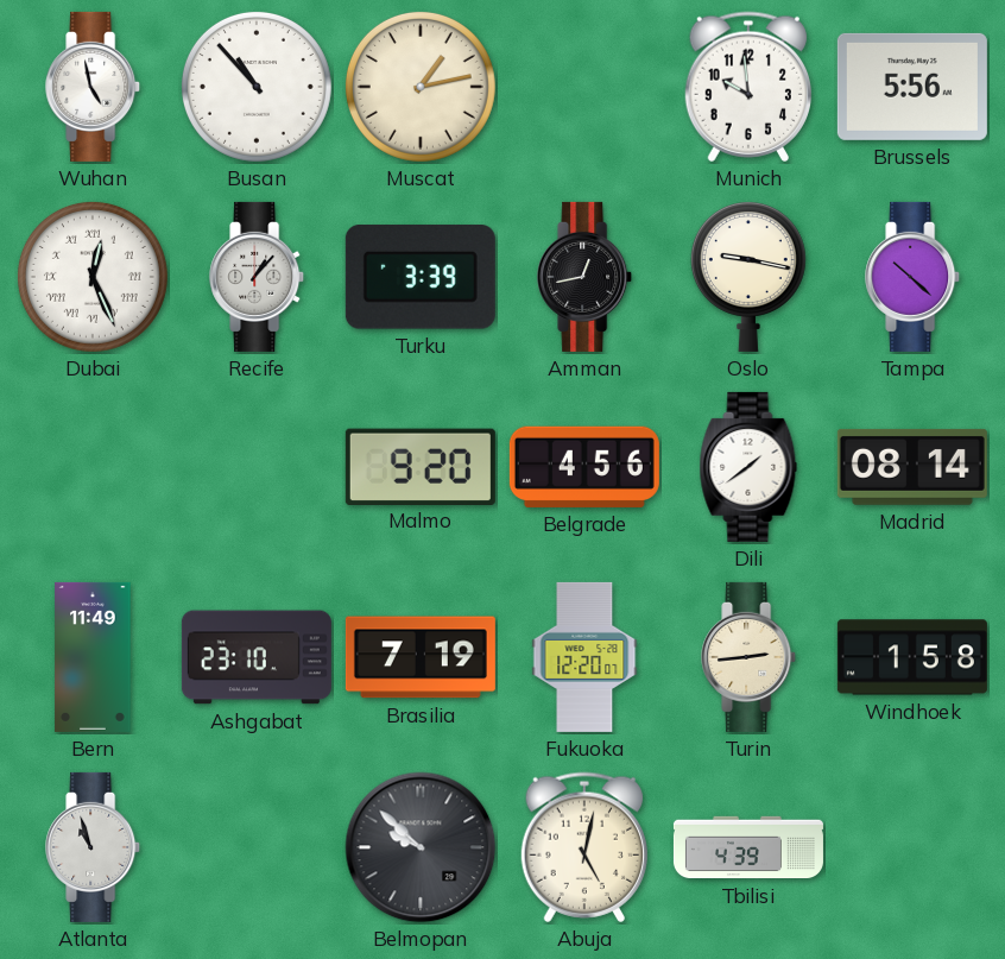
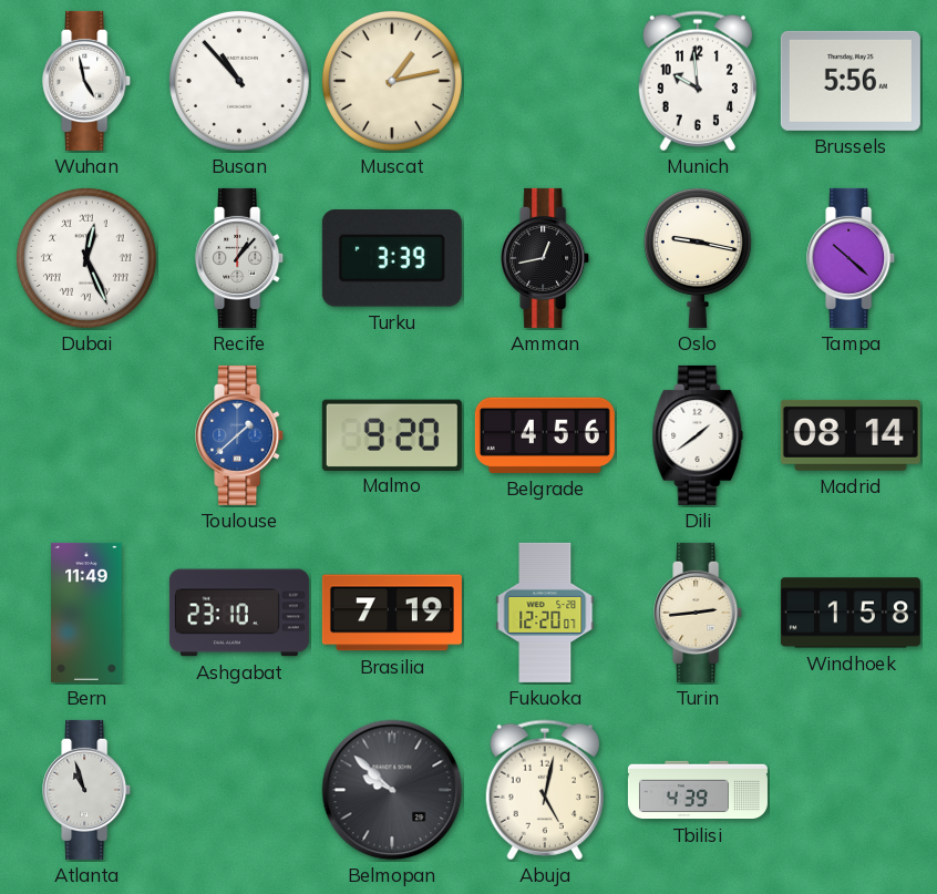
Toulouse: none -> 1:38
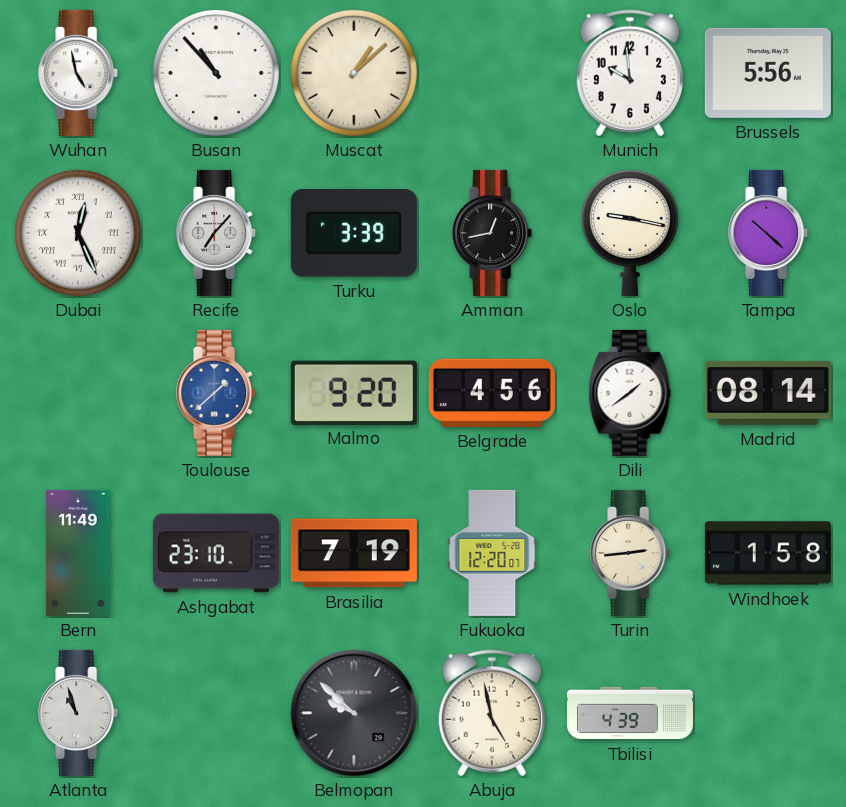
Muscat: 1:13 -> 1:08
Recife: 1:07 -> 7:07
Abuja: 5:02 -> 4:58
